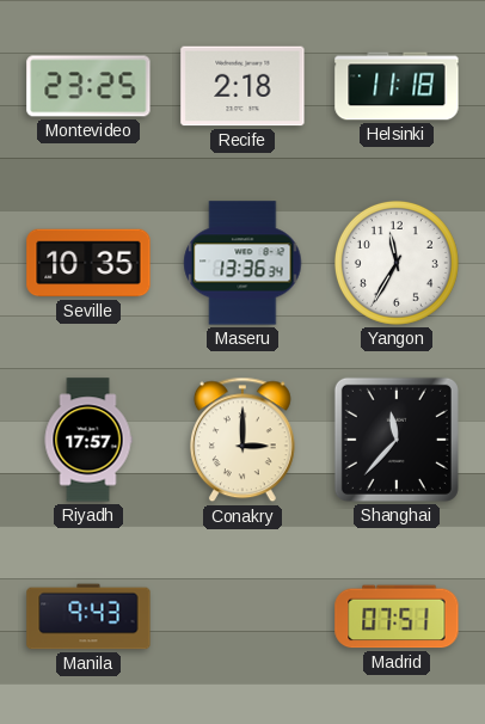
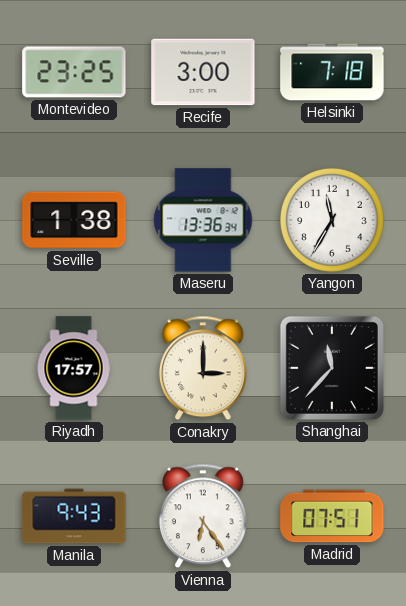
Recife: 2:18 -> 3:00
Helsinki: 11:18 -> 7:18
Seville: 10:35 -> 1:38
Vienna: none -> 6:24
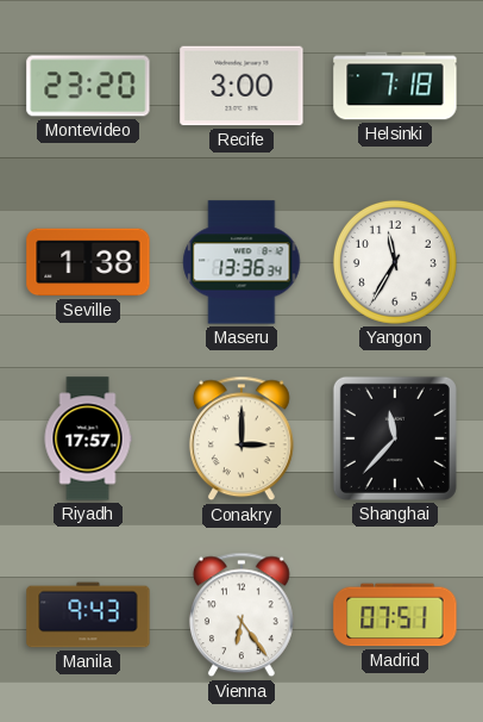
Montevideo: 23:25 -> 23:20
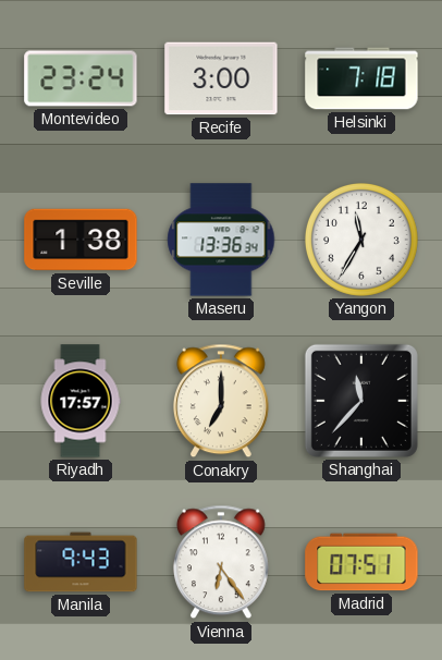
Montevideo: 23:20 -> 23:24
Conakry: 3:00 -> 7:00
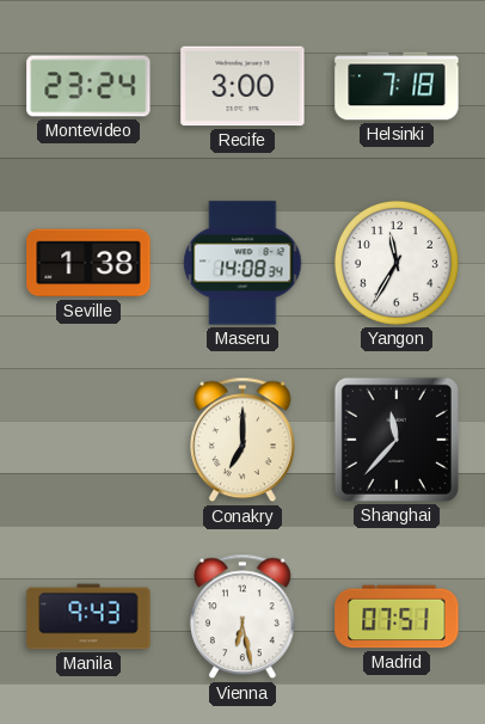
Maseru: 13:36 -> 14:08
Riyadh: 17:57 -> none
Vienna: 6:24 -> 6:28
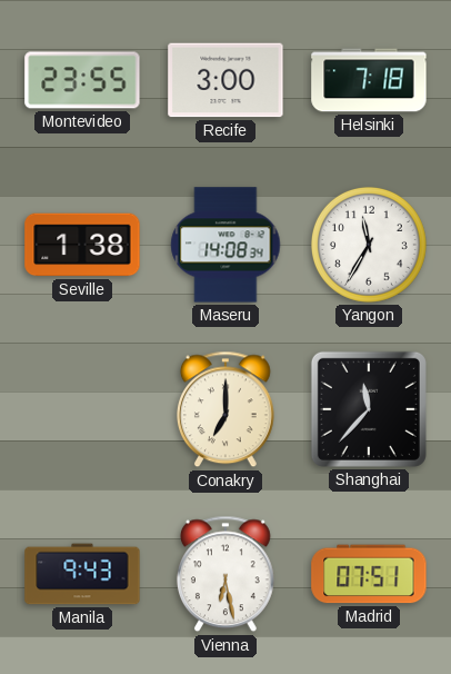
Montevideo: 23:24 -> 23:55
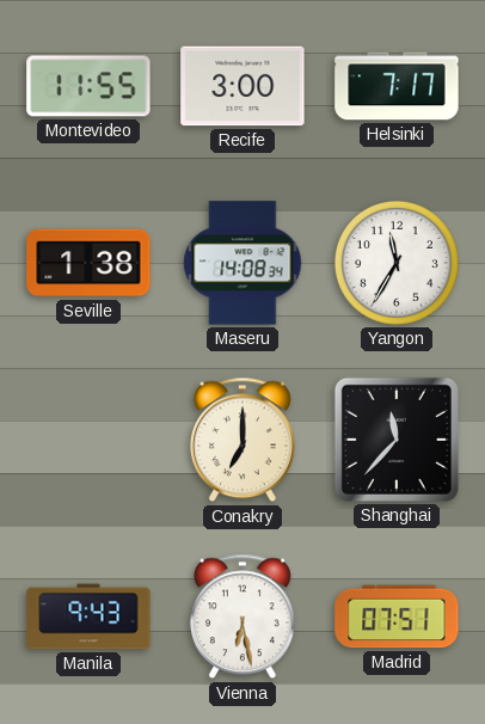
Montevideo: 23:55 -> 11:55
Helsinki: 7:18 -> 7:17
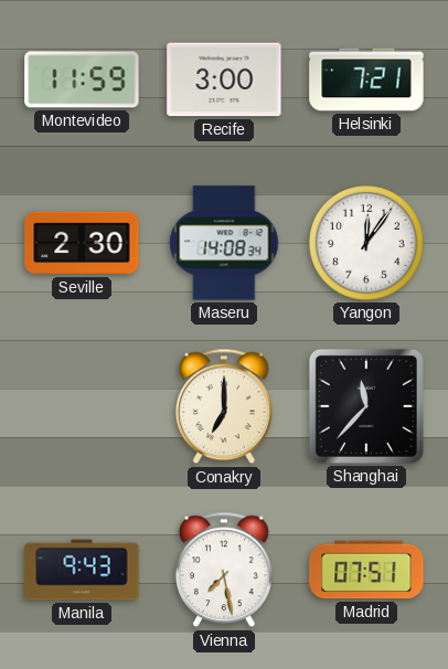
Montevideo: 11:55 -> 11:59
Helsinki: 7:17 -> 7:21
Seville: 1:38 -> 2:30
Yangon: 11:35 -> 12:06
Vienna: 6:28 -> 7:28
